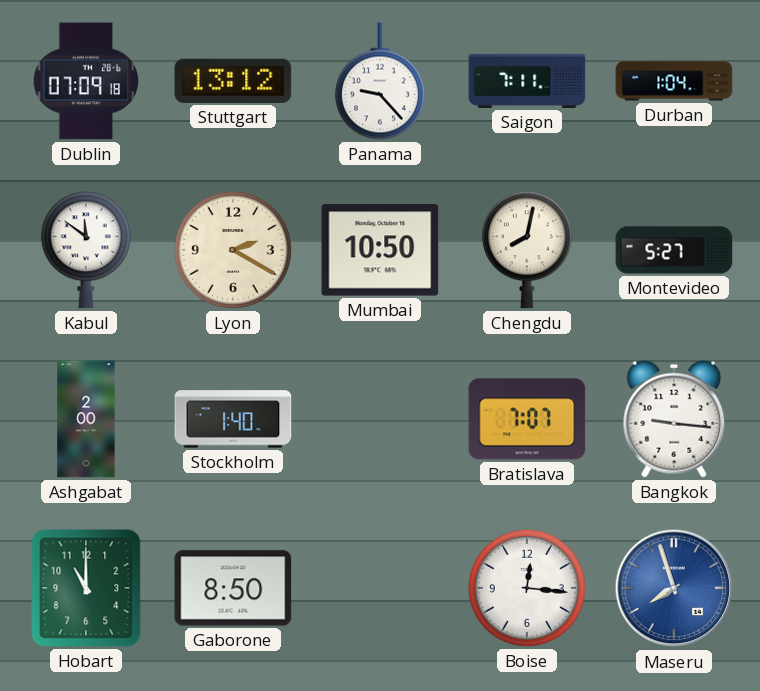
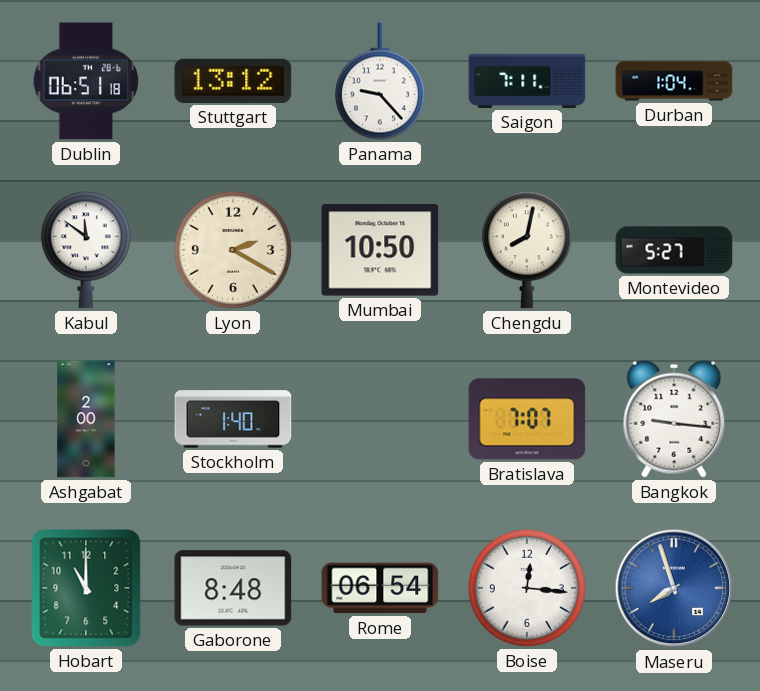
Dublin: 07:09 -> 06:51
Gaborone: 8:50 -> 8:48
Rome: none -> 06:54
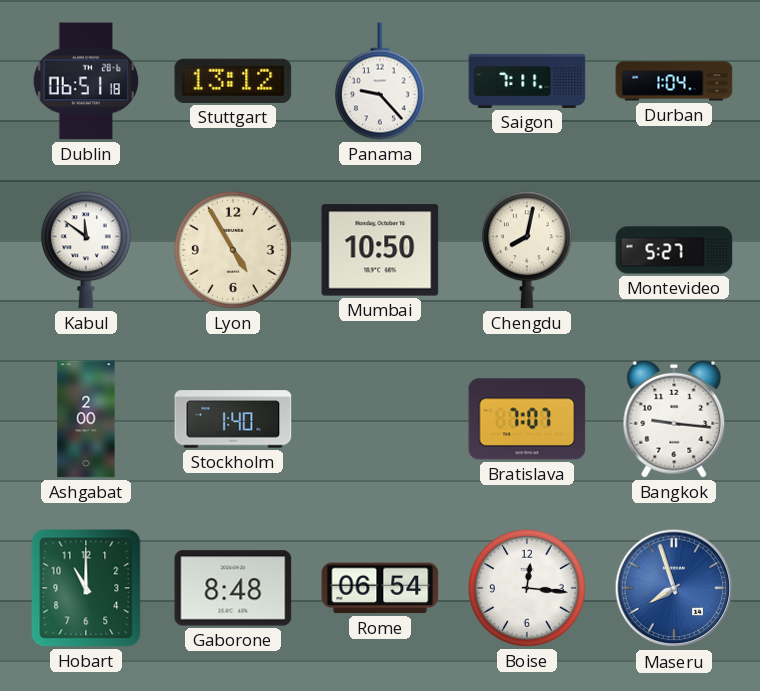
Lyon: 2:20 -> 4:55
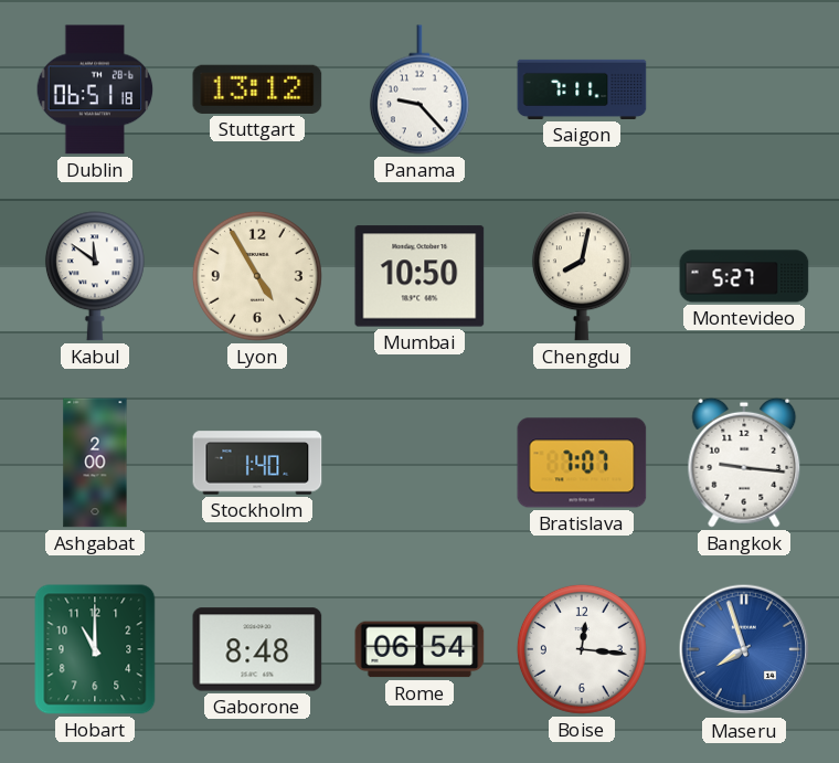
Durban: 1:04 -> none
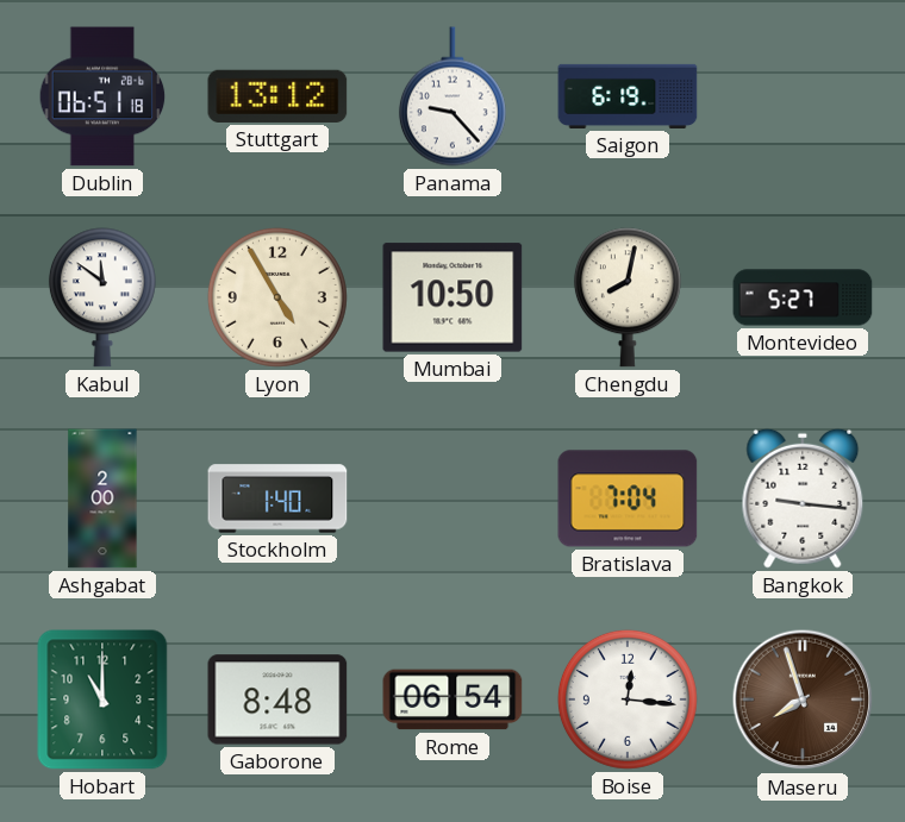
Saigon: 7:11 -> 6:19
Bratislava: 7:07 -> 7:04
Maseru dial: blue -> brown
